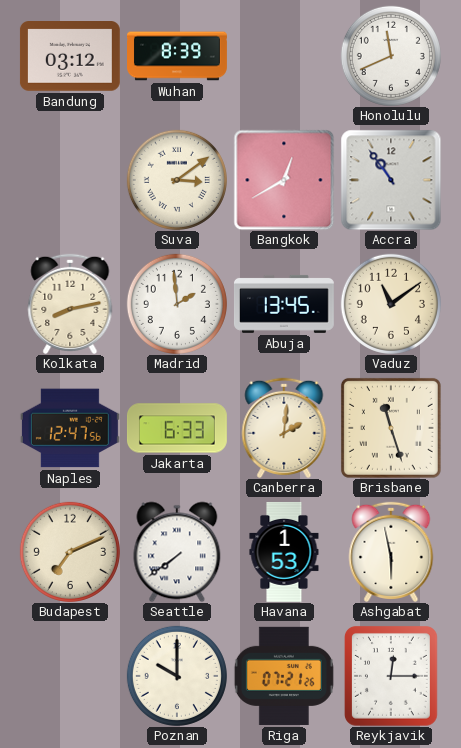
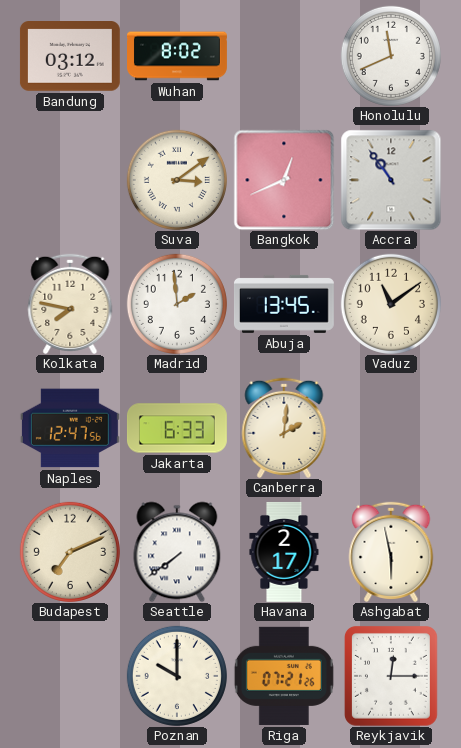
Wuhan: 8:39 -> 8:02
Bangkok: 12:40 -> 12:41
Kolkata: 8:13 -> 7:47
Brisbane: 11:27 -> none
Havana: 1:53 -> 2:17
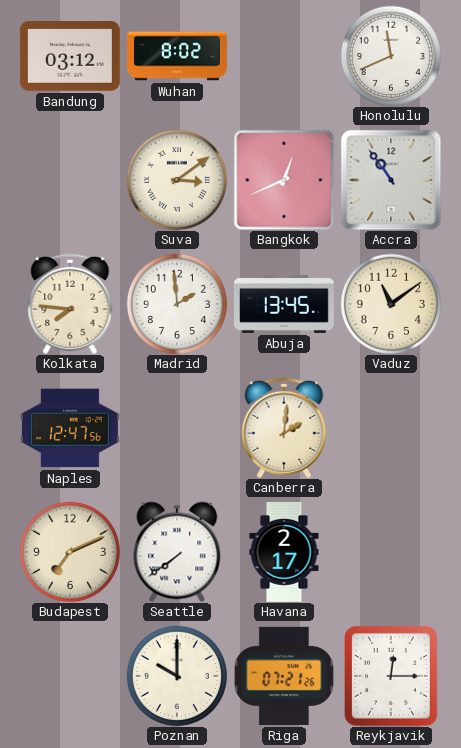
Kolkata: 7:47 -> 7:46
Jakarta: 6:33 -> none
Ashgabat: 5:58 -> none
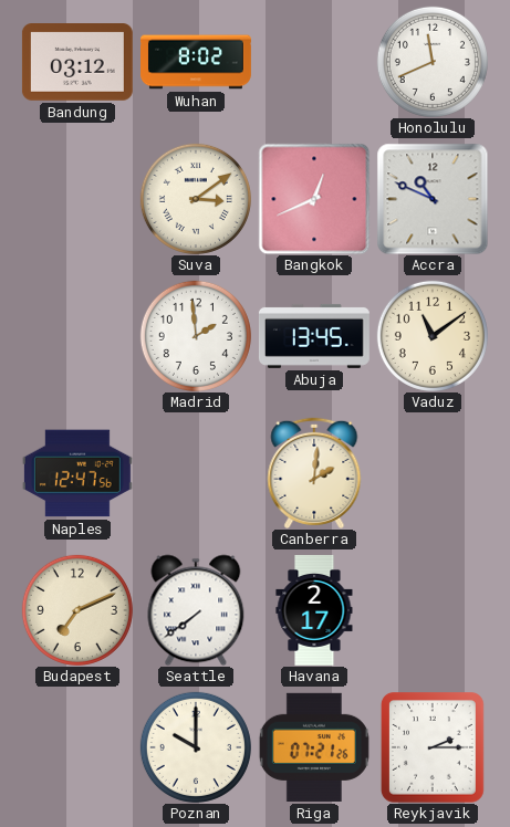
Accra: 10:54 -> 10:49
Kolkata: 7:46 -> none
Reykjavik: 12:15 -> 2:15
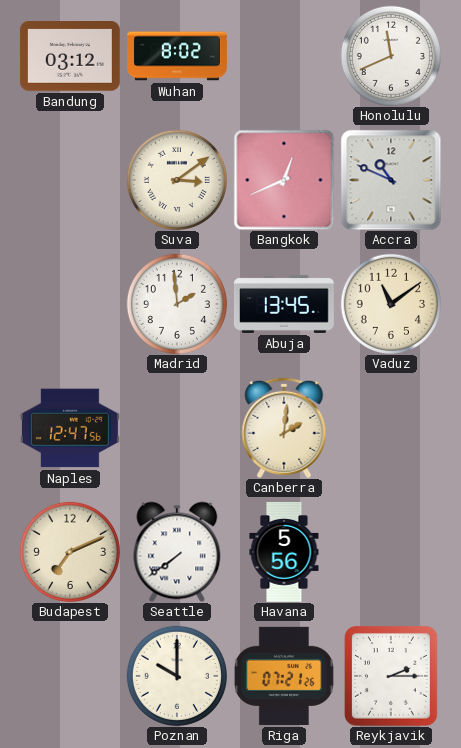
Havana: 2:17 -> 5:56
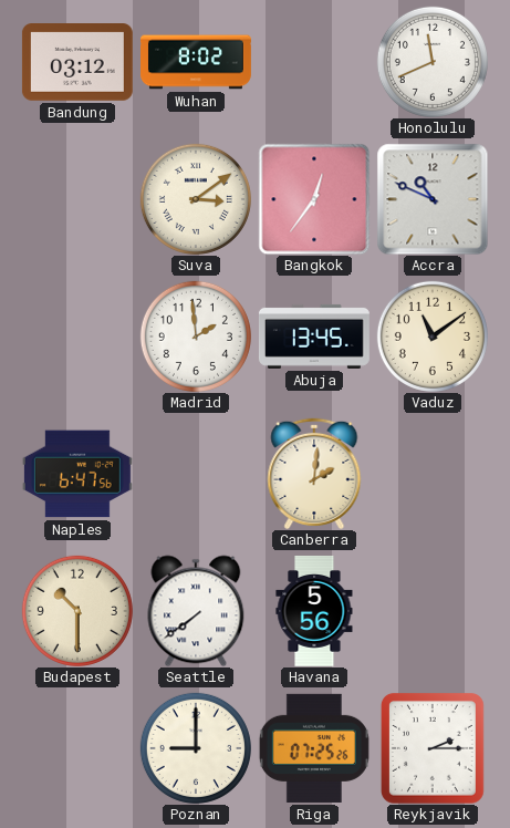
Bangkok: 12:41 -> 12:36
Naples: 12:47 -> 6:47
Budapest: 7:11 -> 10:30
Poznan: 10:00 -> 9:00
Riga: 07:21 -> 07:25
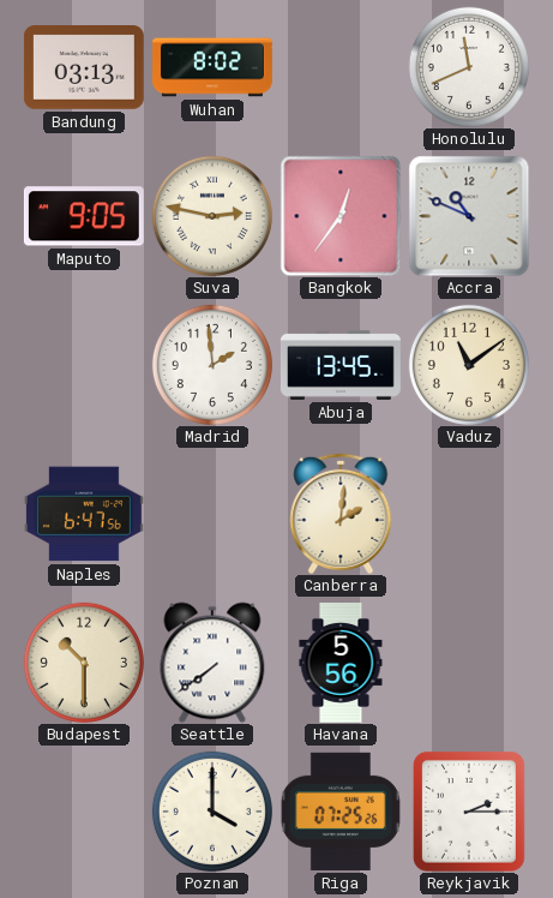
Bandung: 03:12 -> 03:13
Maputo: none -> 9:05
Suva: 3:09 -> 2:47
Poznan: 9:00 -> 4:00
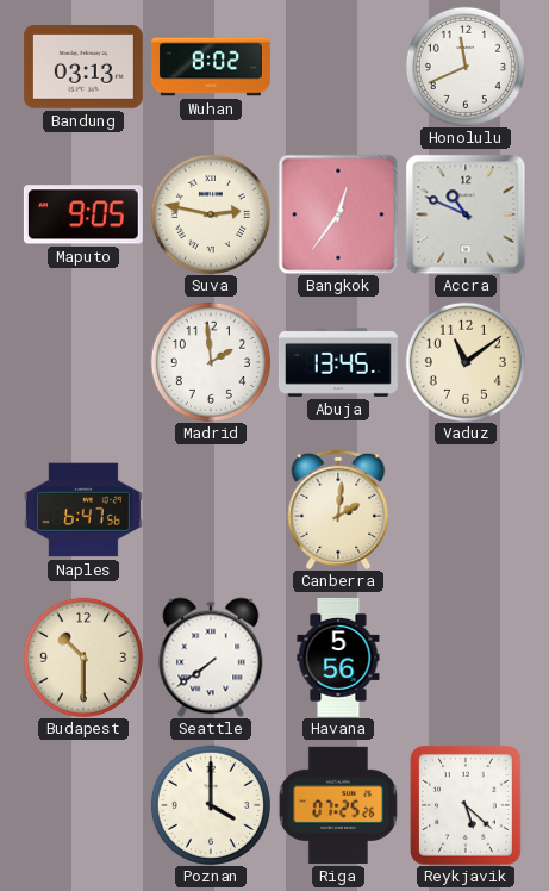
Reykjavik: 2:15 -> 5:22
